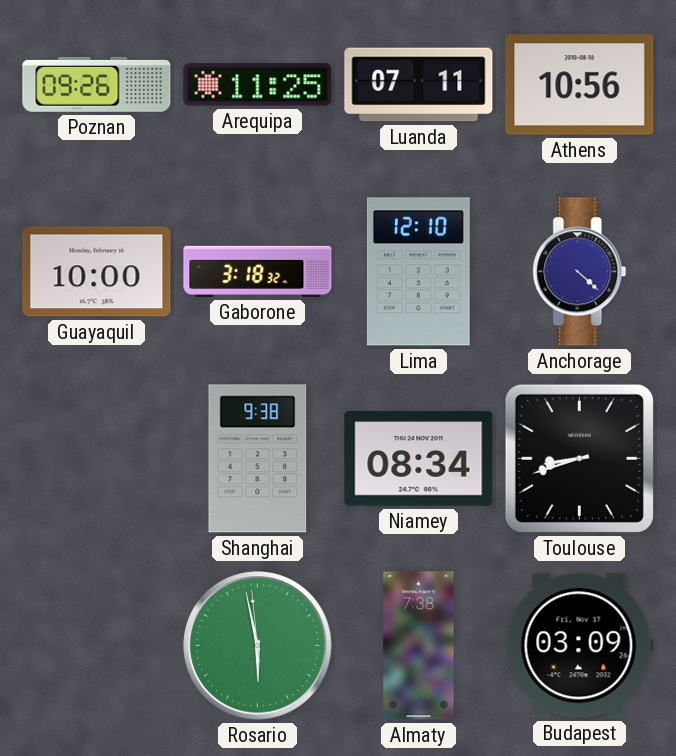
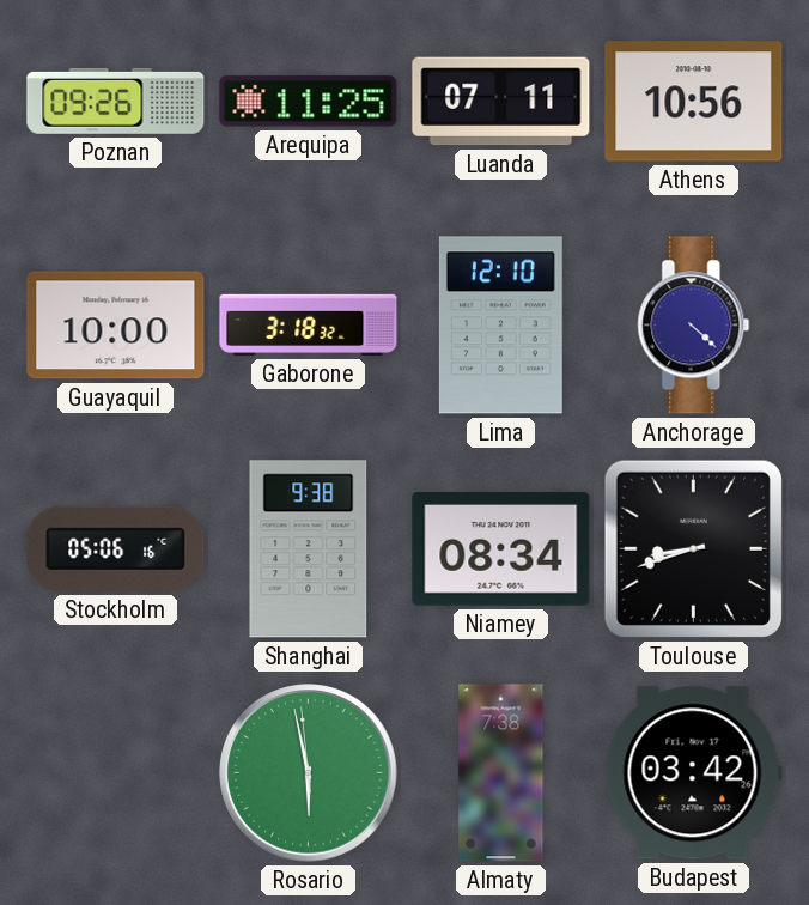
Stockholm: none -> 05:06
Budapest: 03:09 -> 03:42
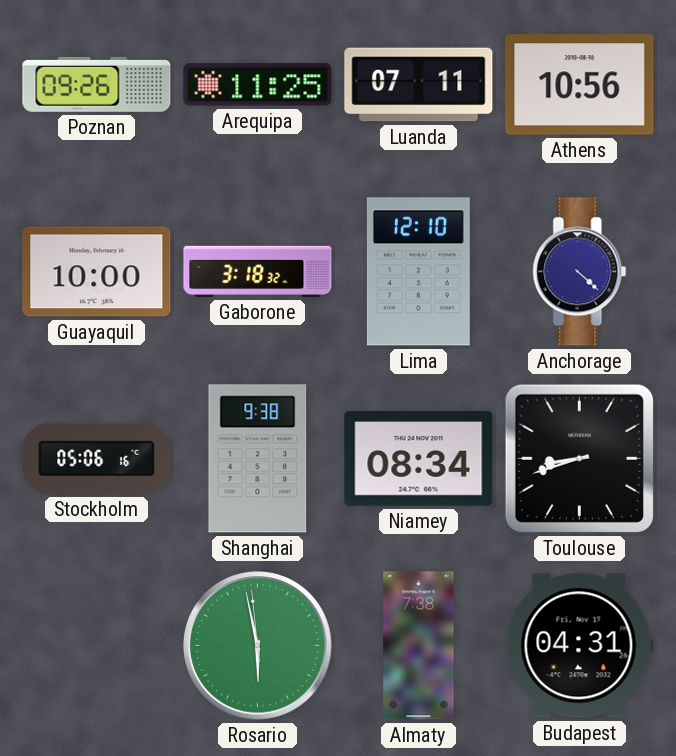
Budapest: 03:42 -> 04:31
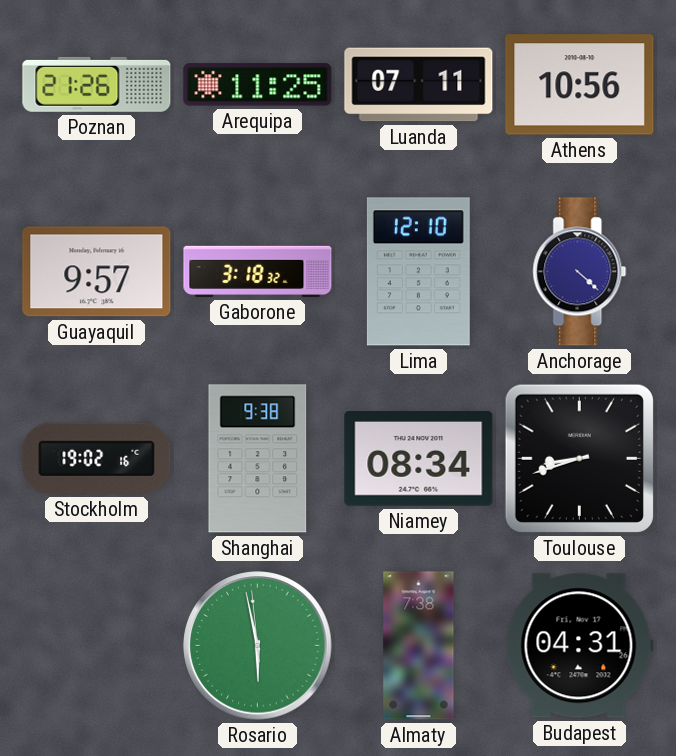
Poznan: 09:26 -> 21:26
Guayaquil: 10:00 -> 9:57
Stockholm: 05:06 -> 19:02
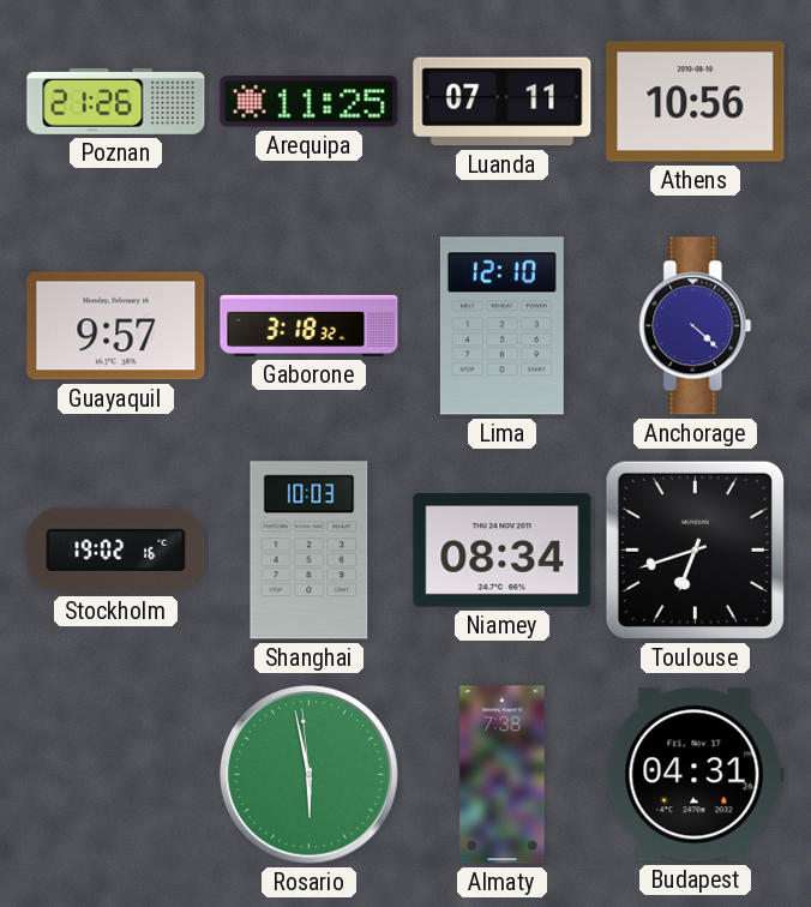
Shanghai: 9:38 -> 10:03
Toulouse: 8:42 -> 6:42
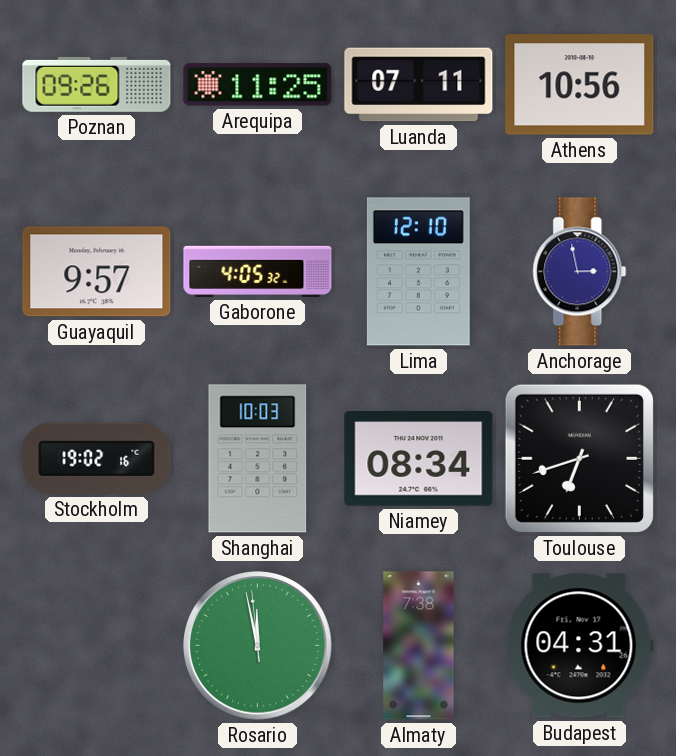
Poznan: 21:26 -> 09:26
Gaborone: 3:18 -> 4:05
Anchorage: 4:22 -> 2:58
Rosario: 5:57 -> 11:57
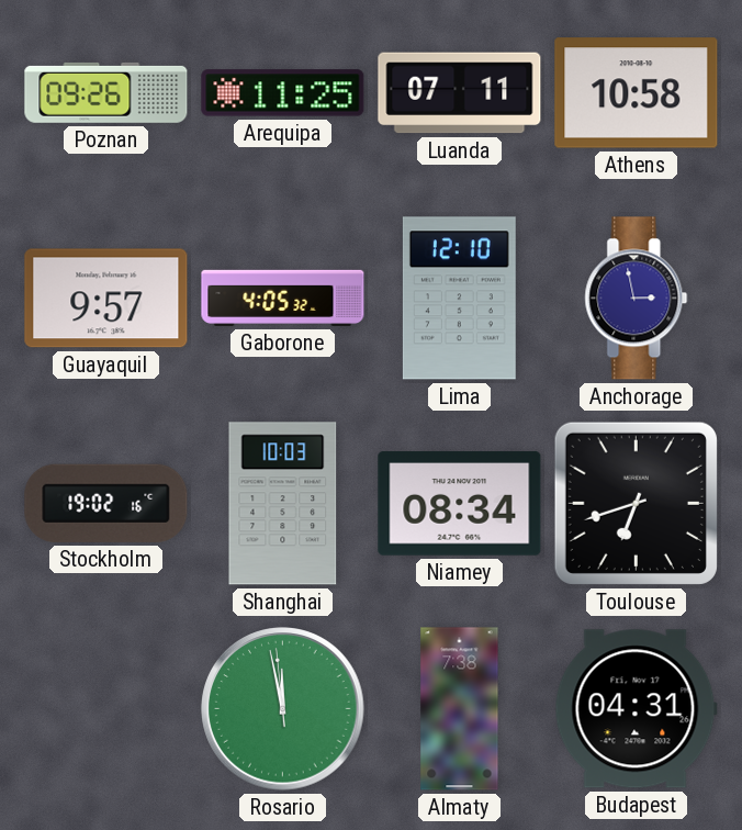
Athens: 10:56 -> 10:58
